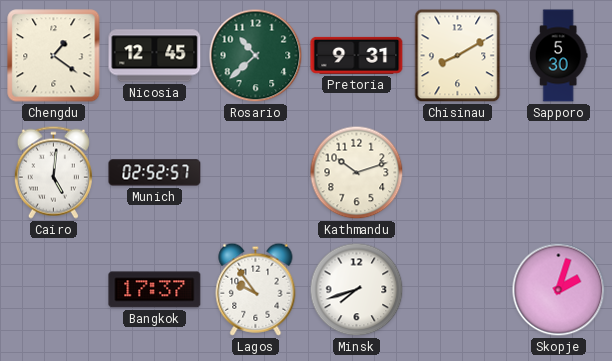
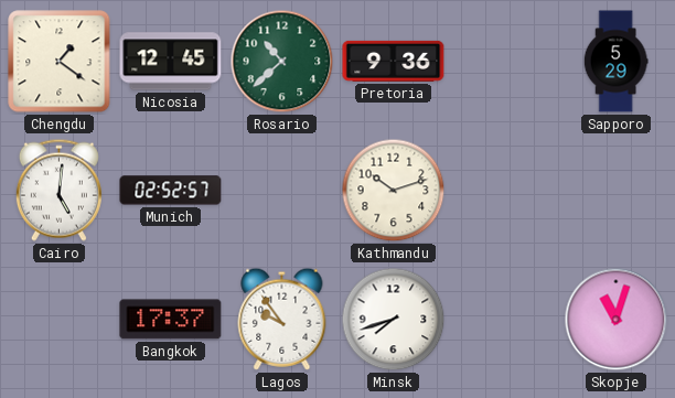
Pretoria: 9:31 -> 9:36
Chisinau: 8:10 -> none
Sapporo: 5:30 -> 5:29
Skopje: 2:03 -> 11:03
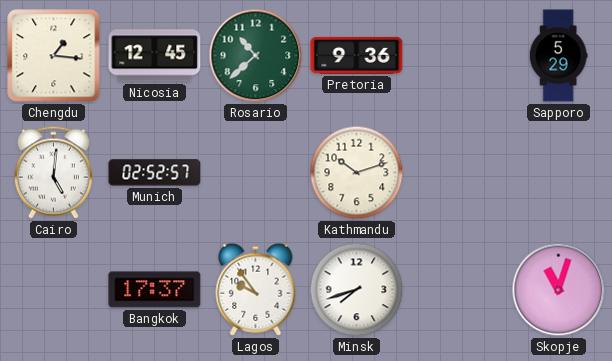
Chengdu: 1:21 -> 1:16
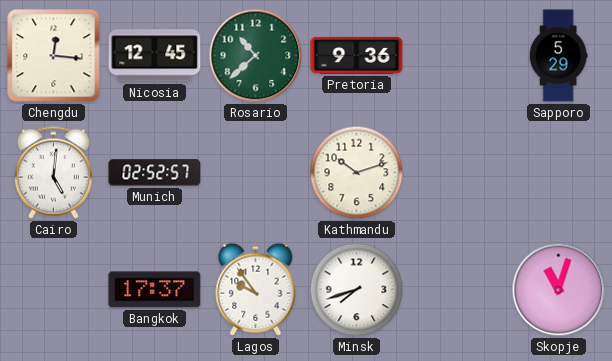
Chengdu: 1:16 -> 12:16
